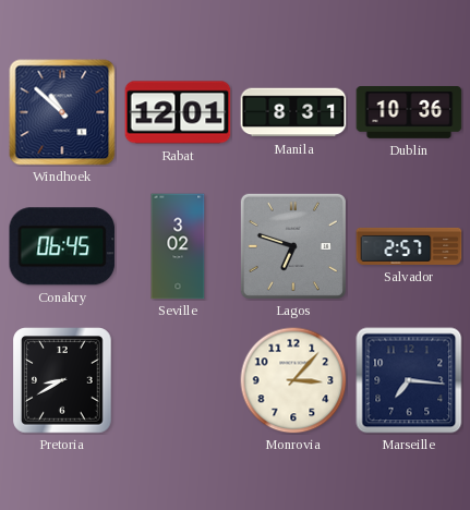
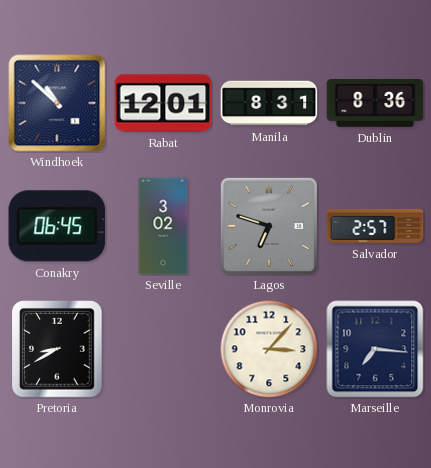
Dublin: 10:36 -> 8:36
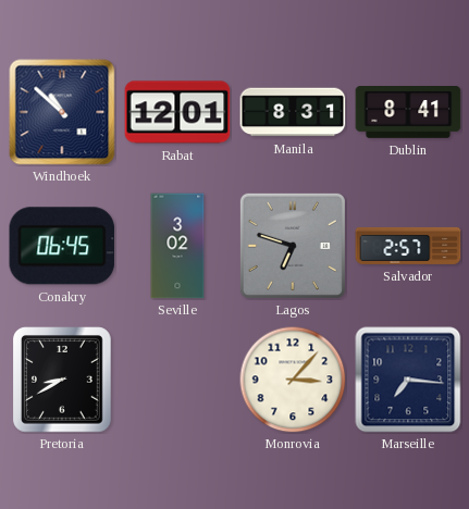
Dublin: 8:36 -> 8:41
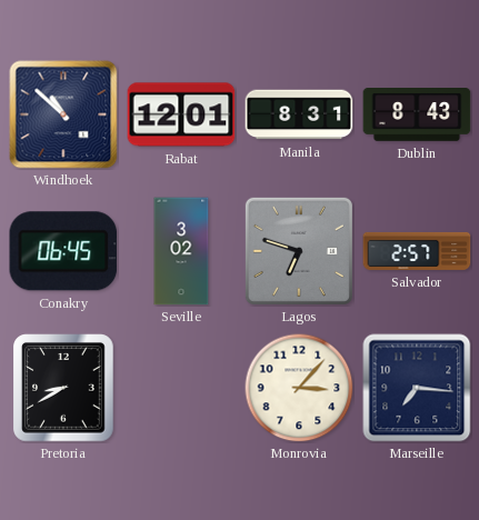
Dublin: 8:41 -> 8:43
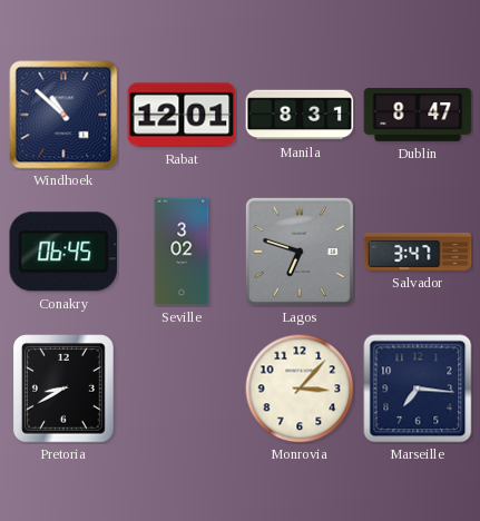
Dublin: 8:43 -> 8:47
Salvador: 2:57 -> 3:47
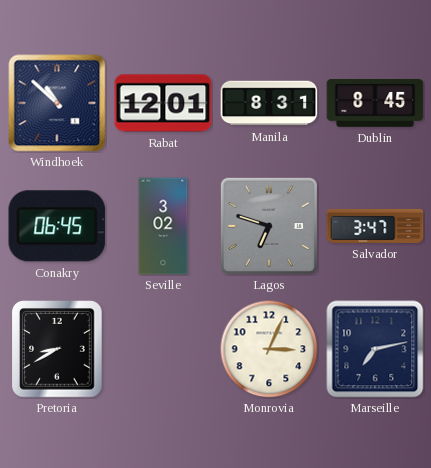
Dublin: 8:47 -> 8:45
Monrovia: 3:07 -> 3:04
Marseille: 7:16 -> 7:13
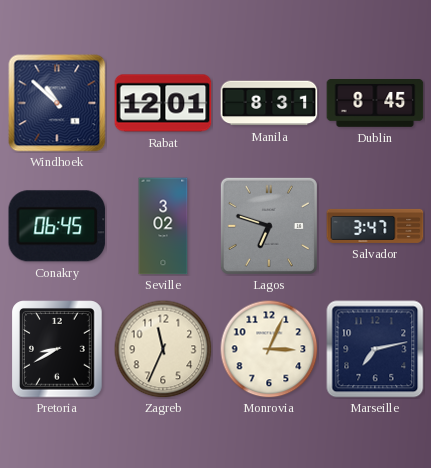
Zagreb: none -> 11:34
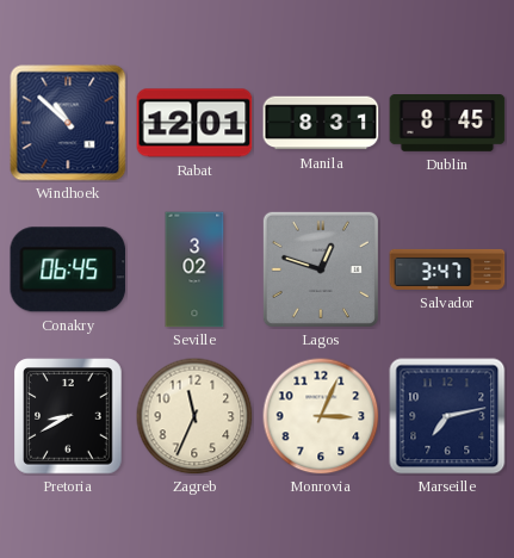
Lagos: 6:48 -> 12:48
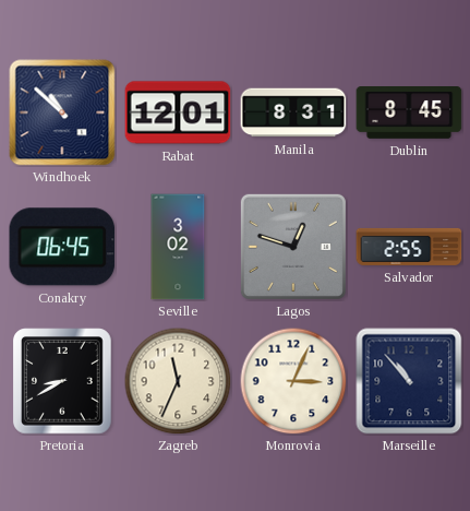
Salvador: 3:47 -> 2:55
Marseille: 7:13 -> 10:53
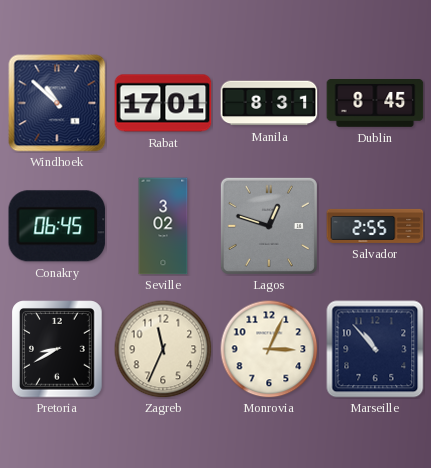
Rabat: 12:01 -> 17:01
